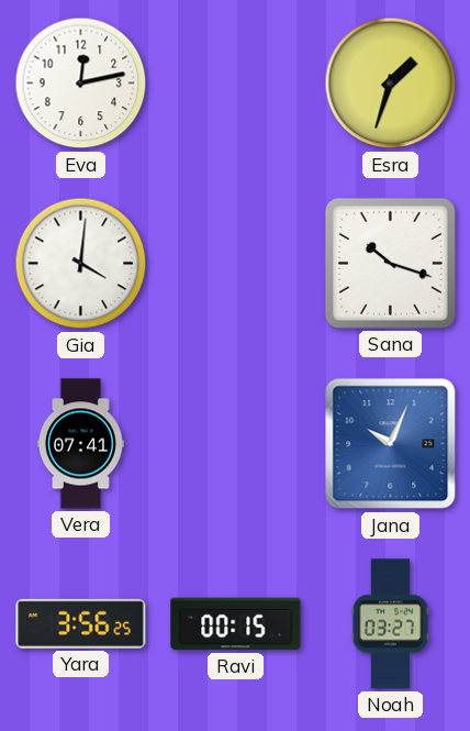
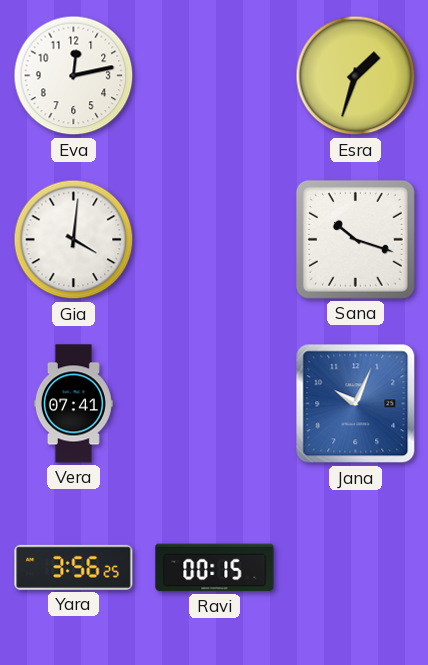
Noah: 03:27 -> none
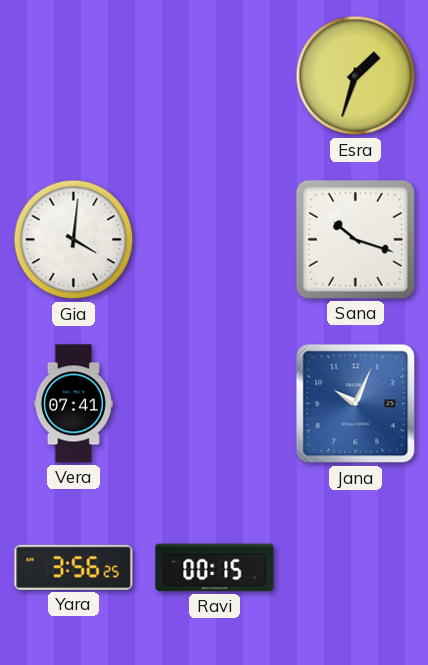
Eva: 12:13 -> none
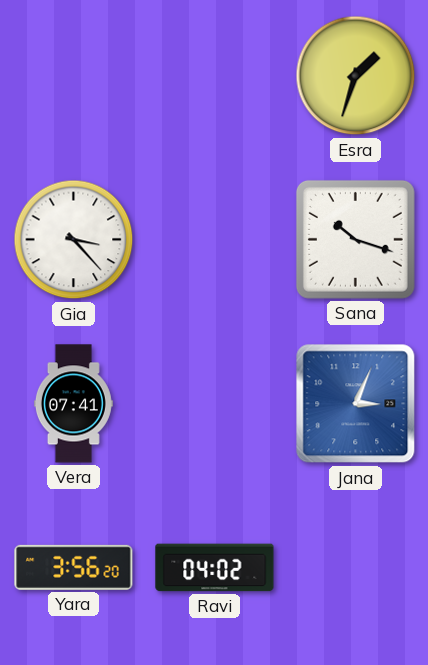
Gia: 4:01 -> 3:23
Jana: 10:04 -> 3:04
Yara: 3:56:25 -> 3:56:20
Ravi: 00:15 -> 04:02
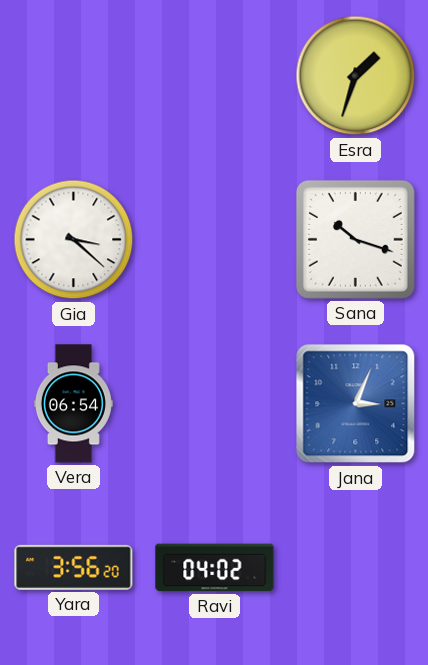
Gia: 3:23 -> 3:22
Vera: 07:41 -> 06:54
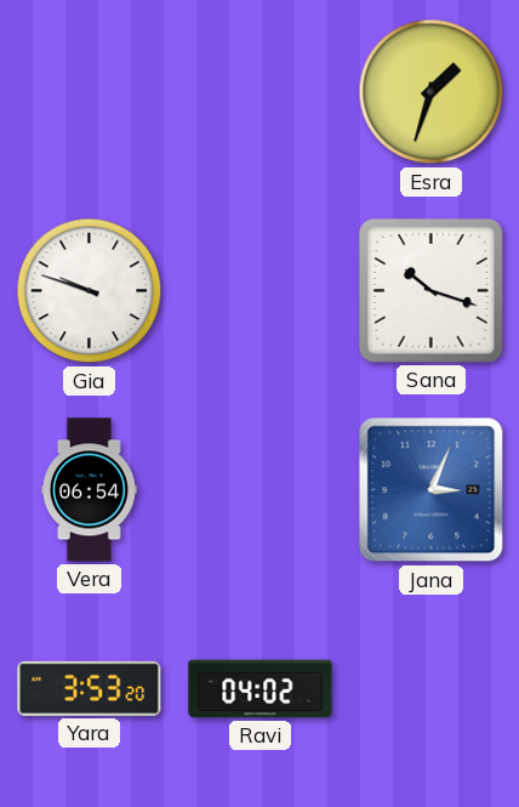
Gia: 3:22 -> 9:48
Yara: 3:56 -> 3:53
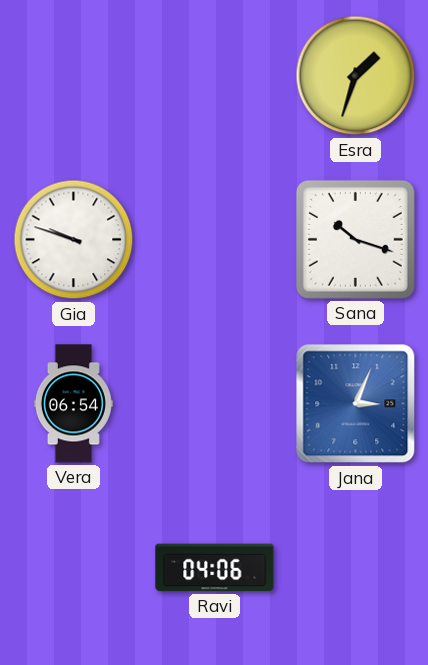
Yara: 3:53 -> none
Ravi: 04:02 -> 04:06
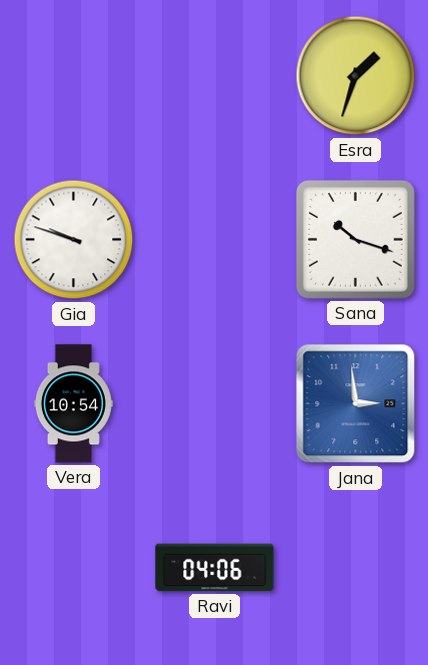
Vera: 06:54 -> 10:54
Jana: 3:04 -> 2:59
